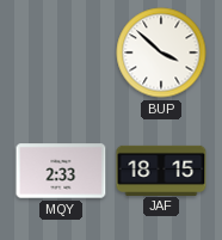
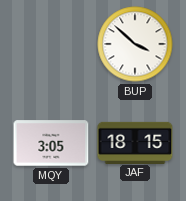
MQY: 2:33 -> 3:05
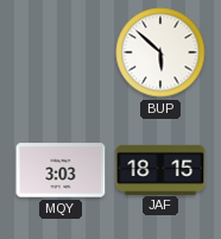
BUP: 3:52 -> 5:52
MQY: 3:05 -> 3:03
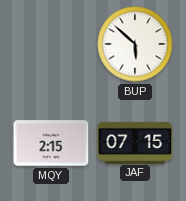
MQY: 3:03 -> 2:15
JAF: 18:15 -> 07:15
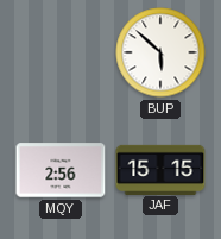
MQY: 2:15 -> 2:56
JAF: 07:15 -> 15:15
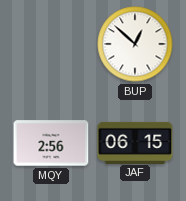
BUP: 5:52 -> 12:52
JAF: 15:15 -> 06:15
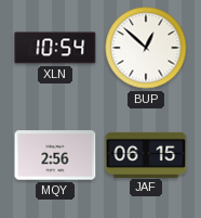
XLN: none -> 10:54
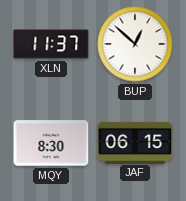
XLN: 10:54 -> 11:37
MQY: 2:56 -> 8:30
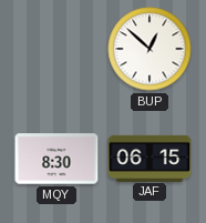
XLN: 11:37 -> none
